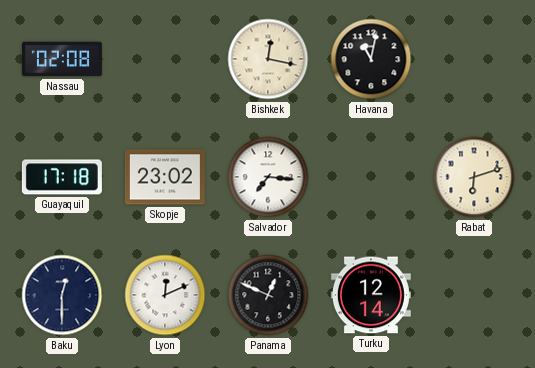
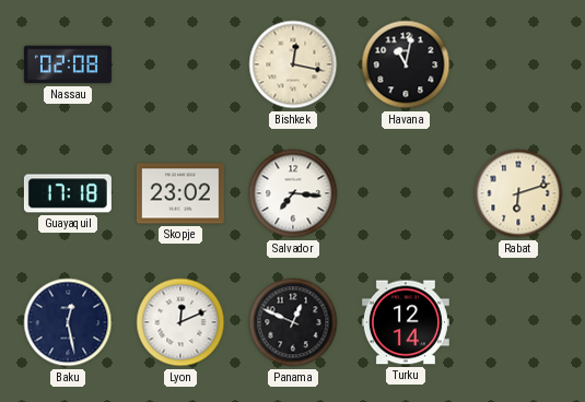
Baku: 12:30 -> 12:28
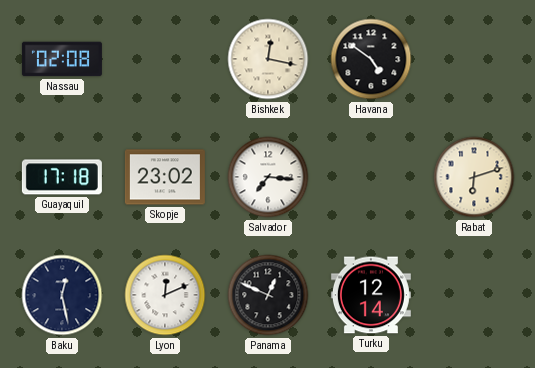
Havana: 11:02 -> 4:51
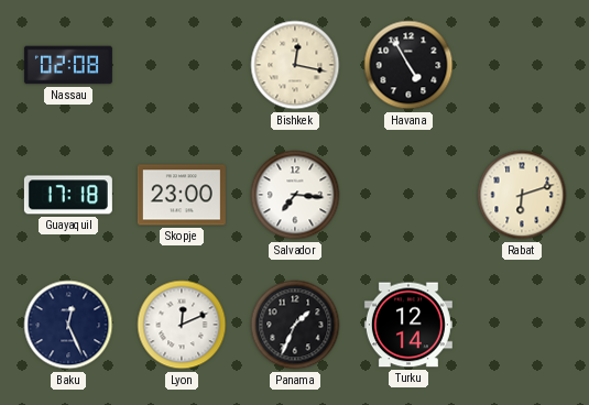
Havana: 4:51 -> 4:55
Skopje: 23:02 -> 23:00
Baku: 12:28 -> 12:26
Panama: 12:49 -> 1:34
